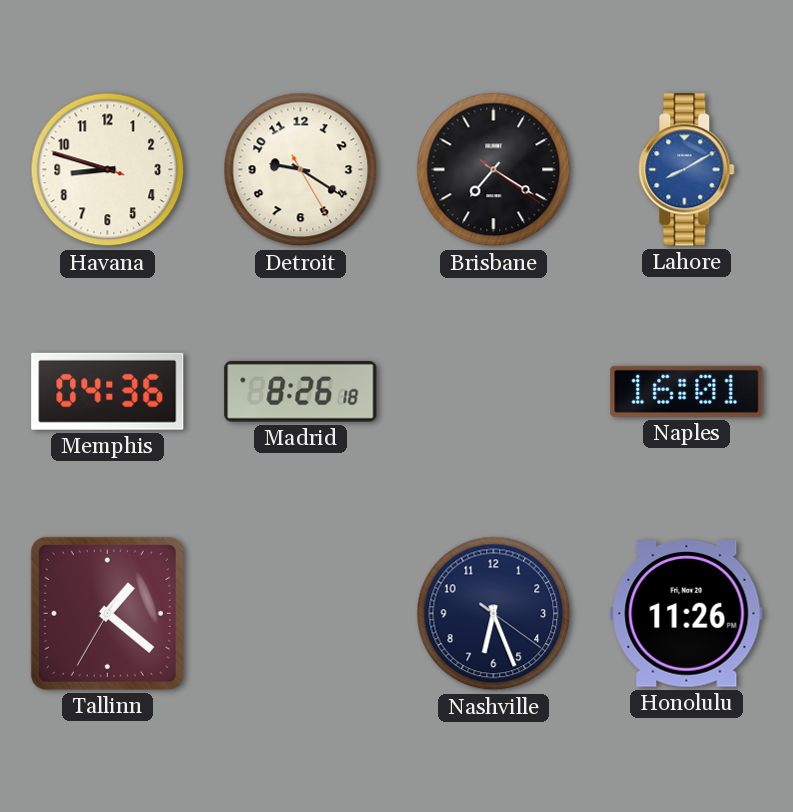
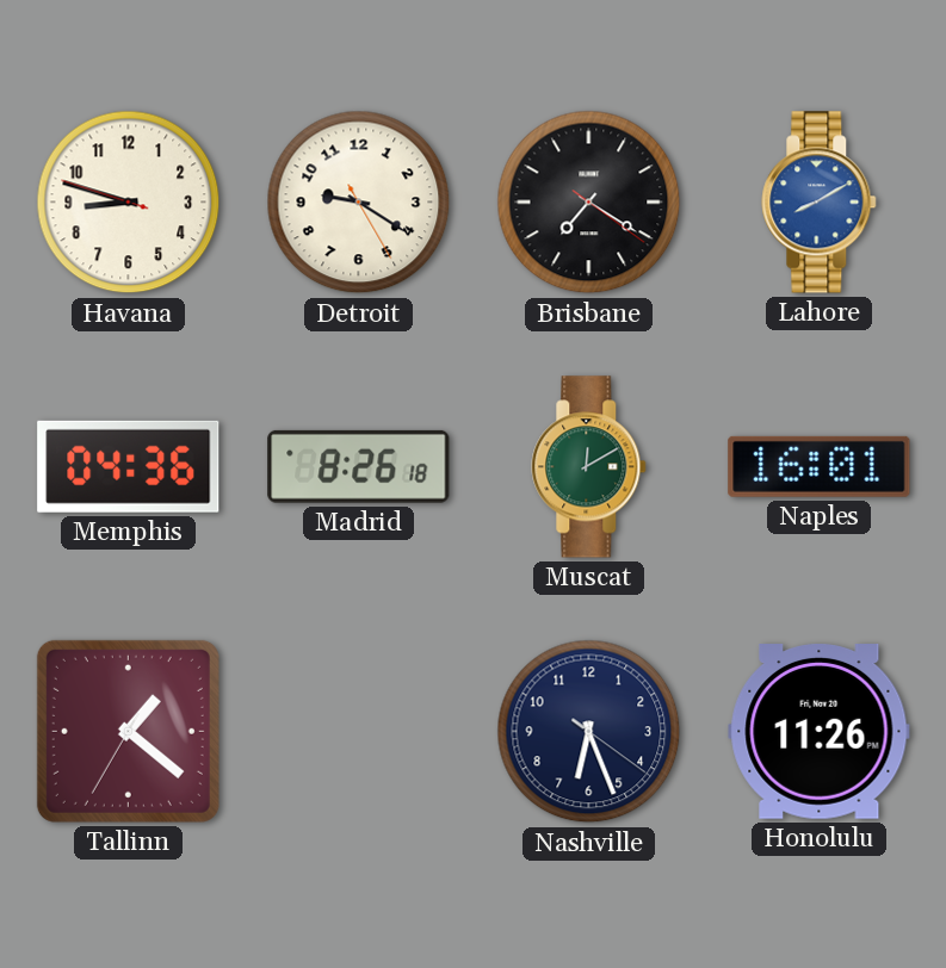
Muscat: none -> 12:10
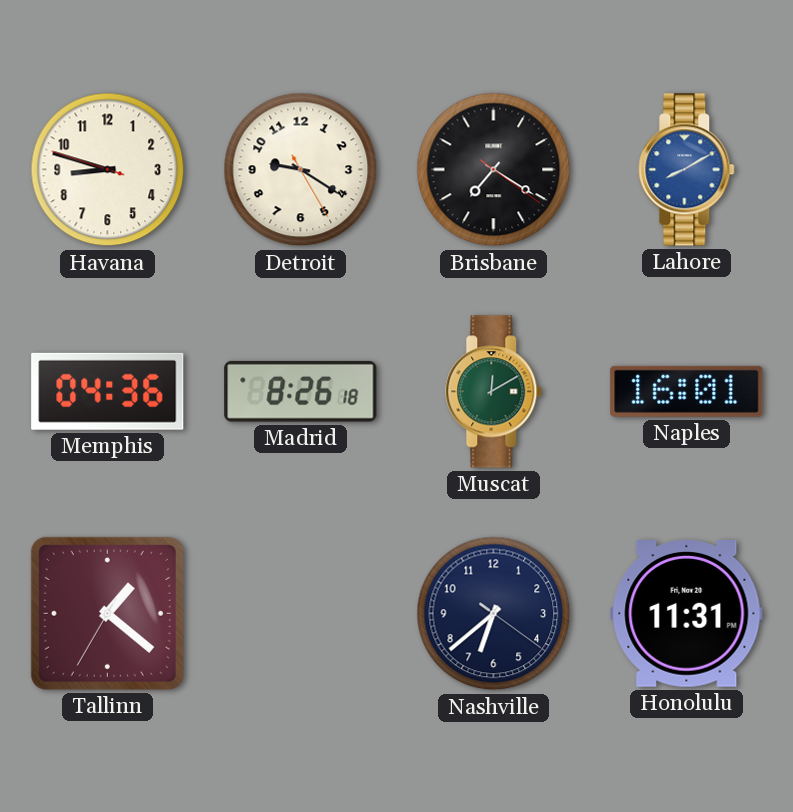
Nashville: 6:26 -> 6:38
Honolulu: 11:26 -> 11:31
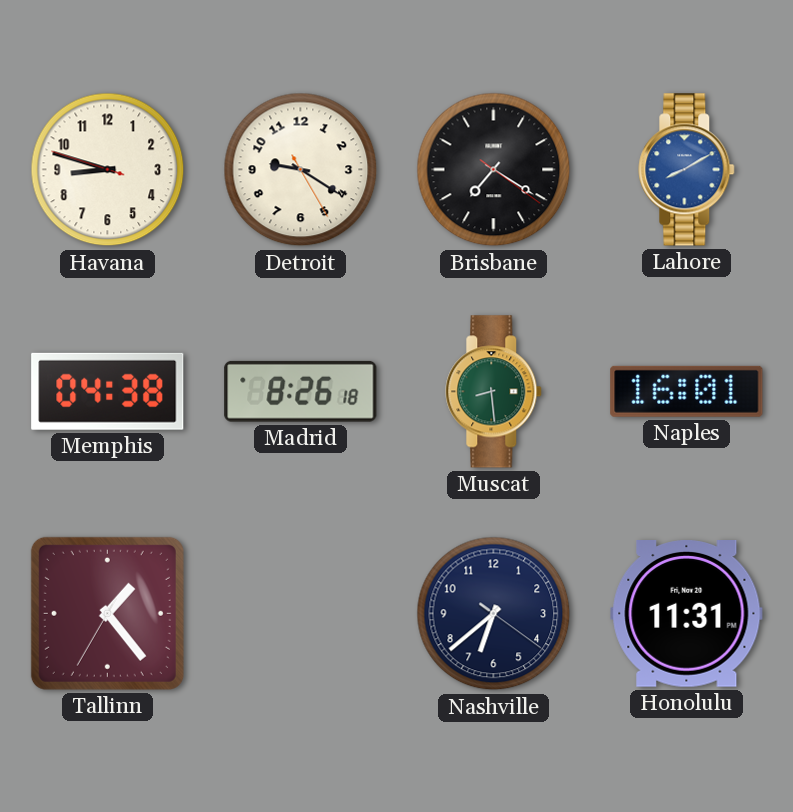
Memphis: 04:36 -> 04:38
Muscat: 12:10 -> 8:29
Tallinn: 1:21 -> 1:23
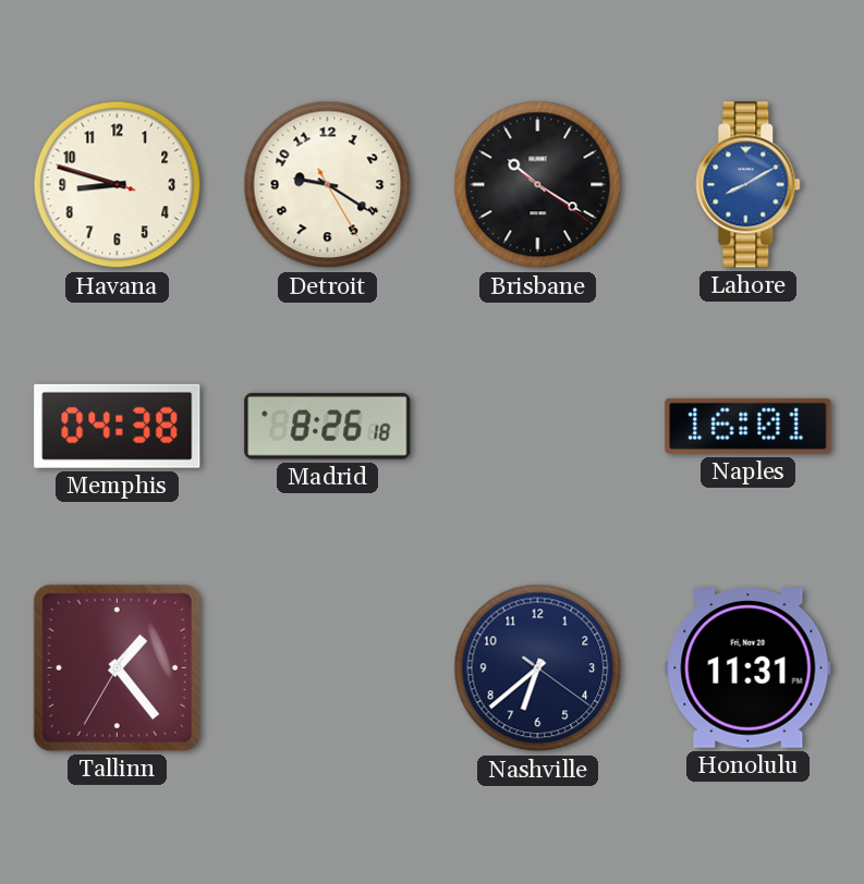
Brisbane: 7:20 -> 10:20
Muscat: 8:29 -> none
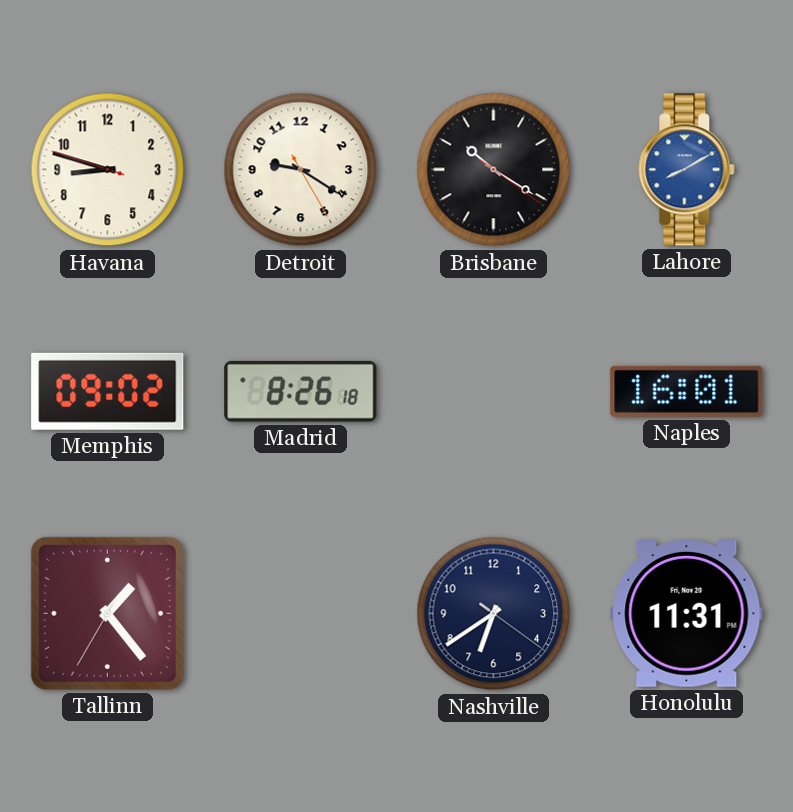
Memphis: 04:38 -> 09:02
Nashville: 6:38 -> 6:39
